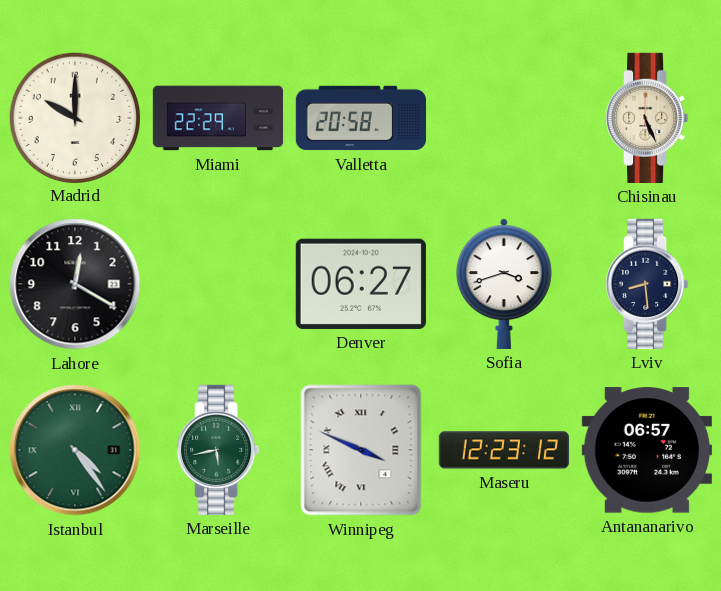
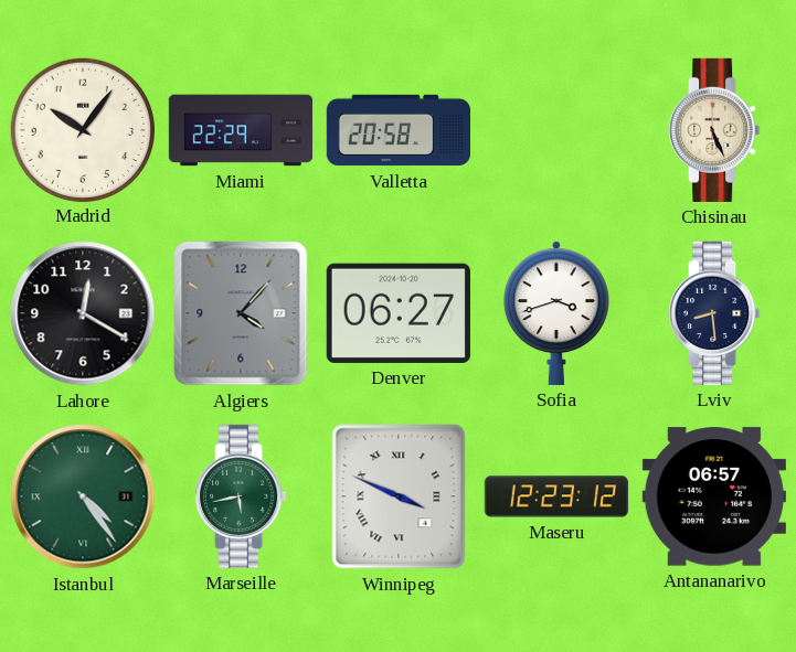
Madrid: 10:00 -> 10:06
Algiers: none -> 4:07
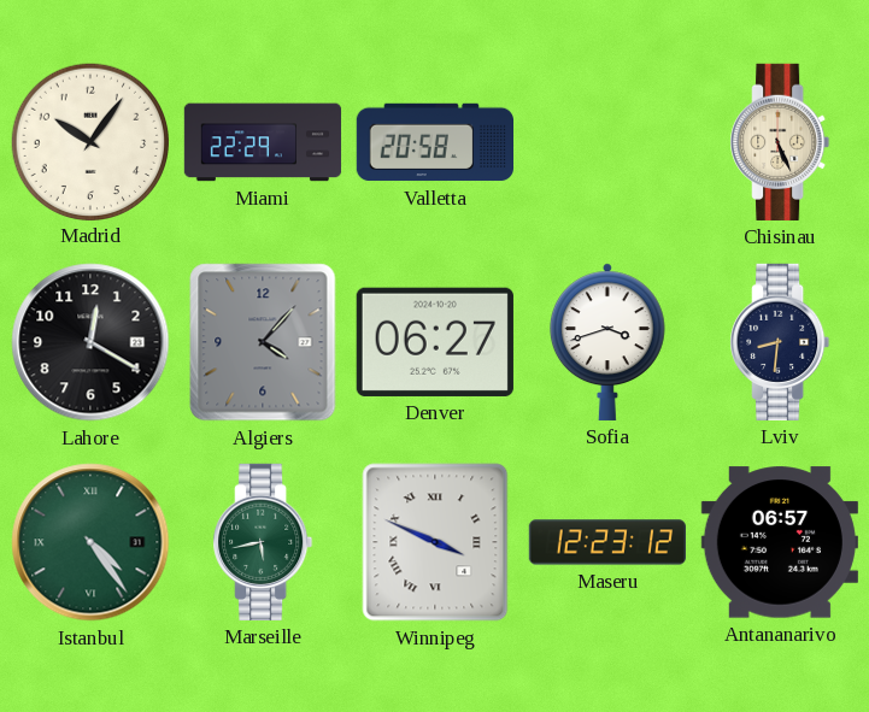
Lviv: 8:29 -> 8:31
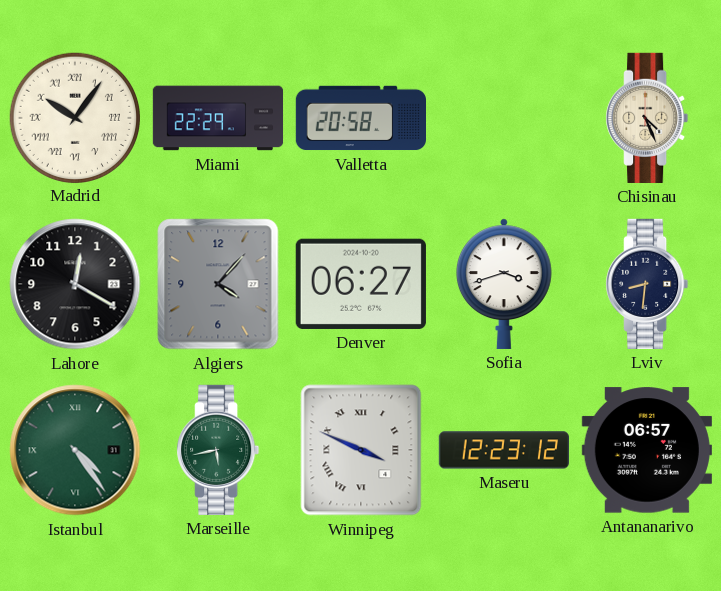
Madrid numerals: Arabic -> Roman
Chisinau: 5:26 -> 4:26
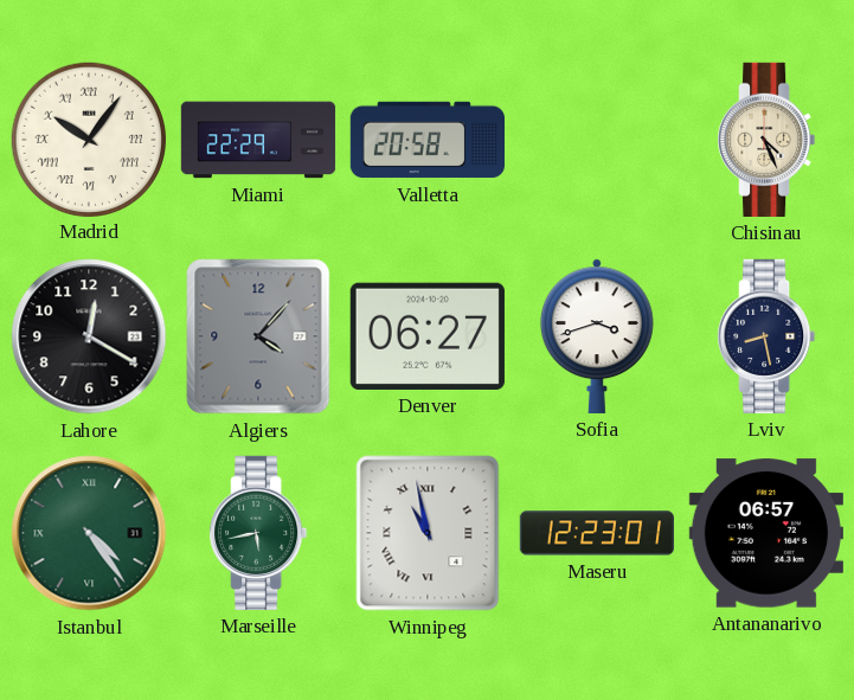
Lviv: 8:31 -> 8:28
Winnipeg: 3:49 -> 10:58
Maseru: 12:23:12 -> 12:23:01
